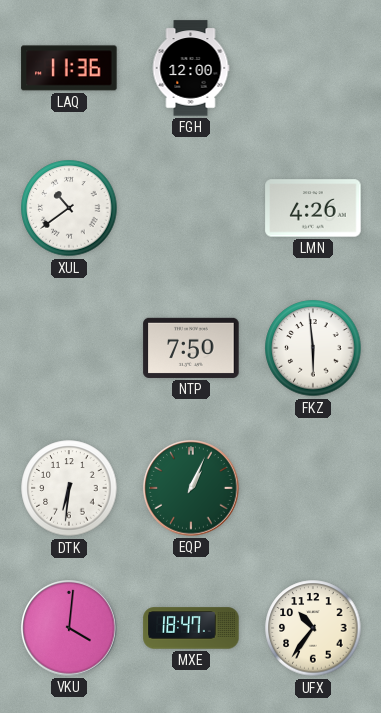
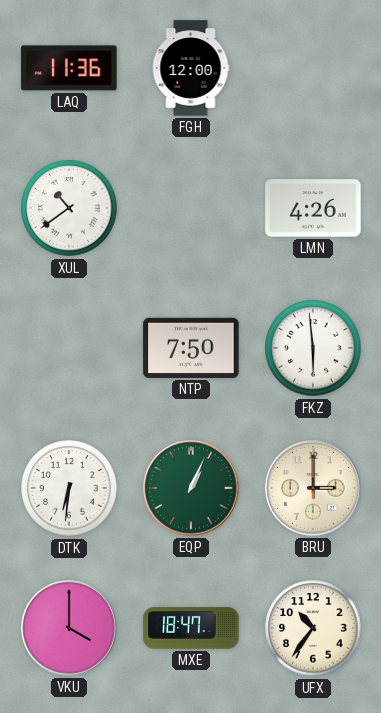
BRU: none -> 3:00
VKU: 4:01 -> 4:00
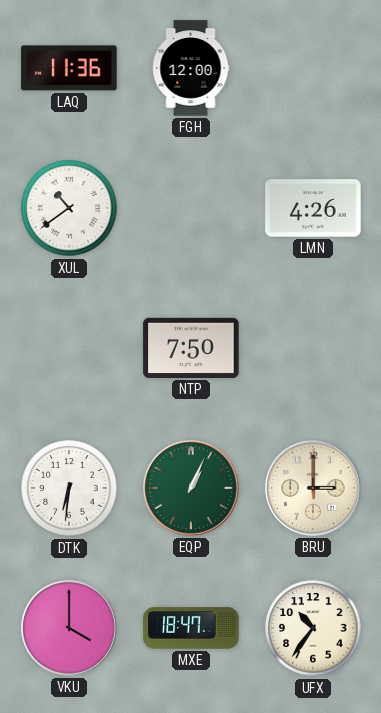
FKZ: 5:59 -> none
